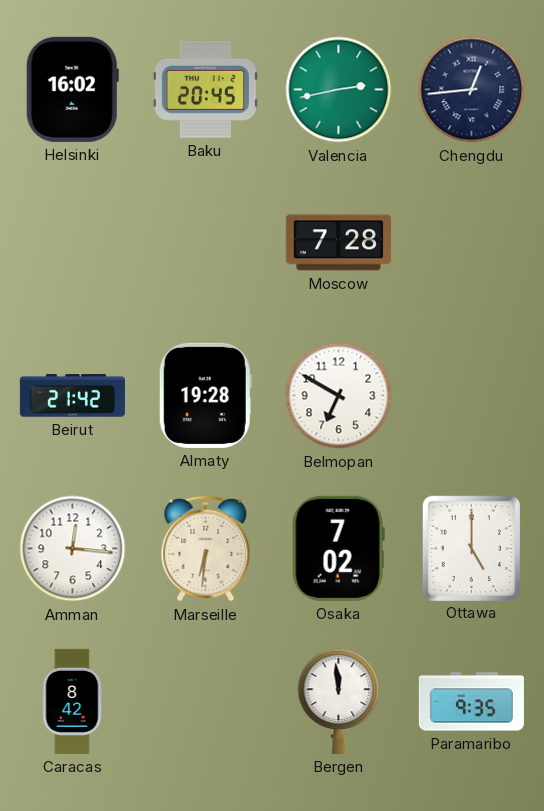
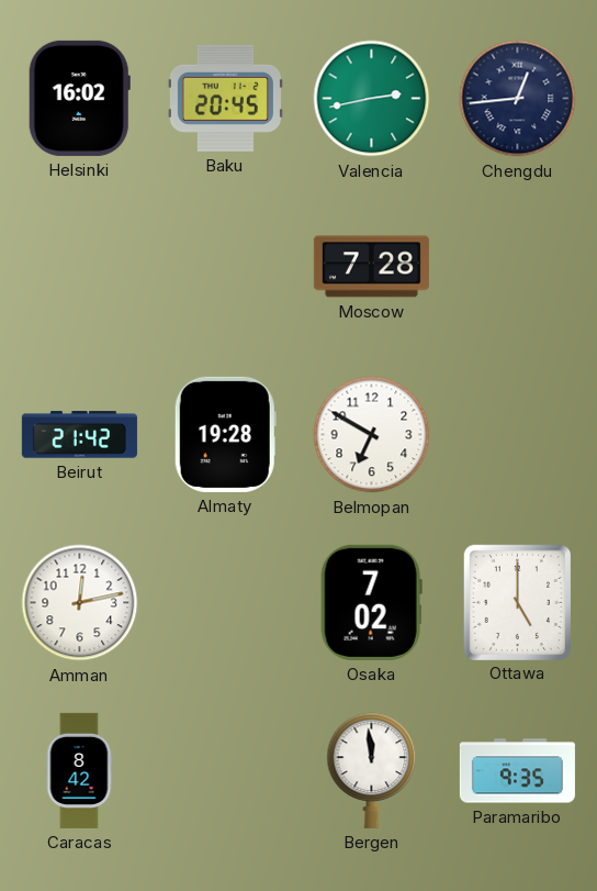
Amman: 12:16 -> 12:13
Marseille: 6:31 -> none
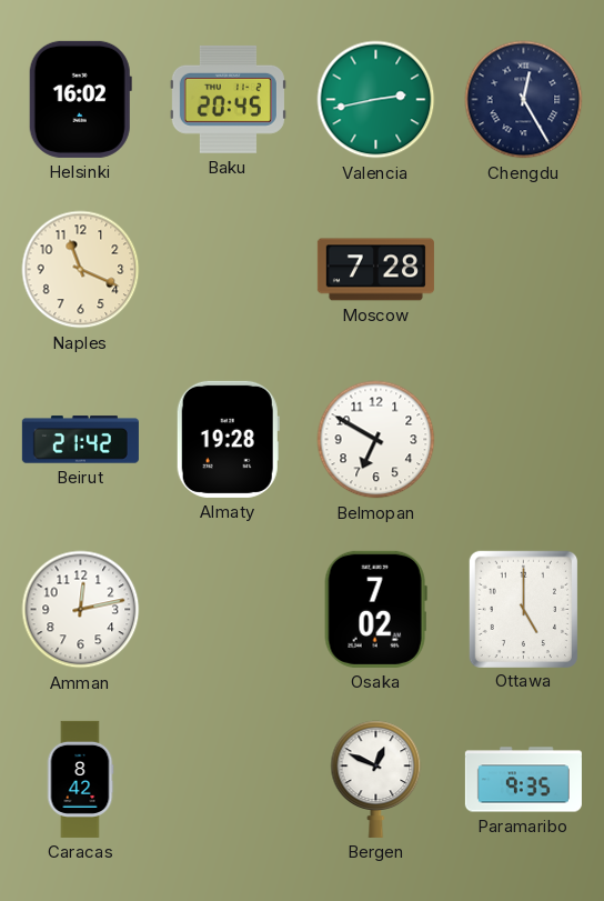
Chengdu: 12:44 -> 12:25
Naples: none -> 11:19
Bergen: 11:59 -> 12:49
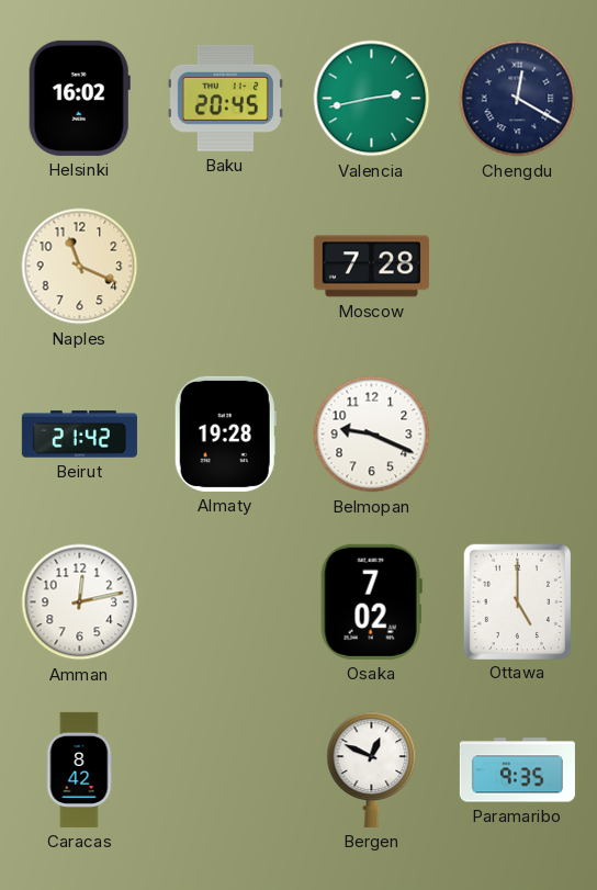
Chengdu: 12:25 -> 12:20
Belmopan: 6:50 -> 9:19
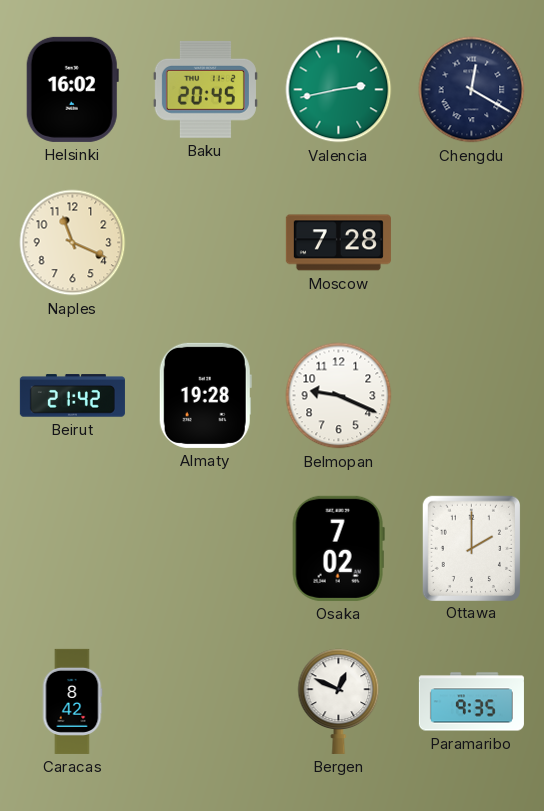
Amman: 12:13 -> none
Ottawa: 5:00 -> 2:00
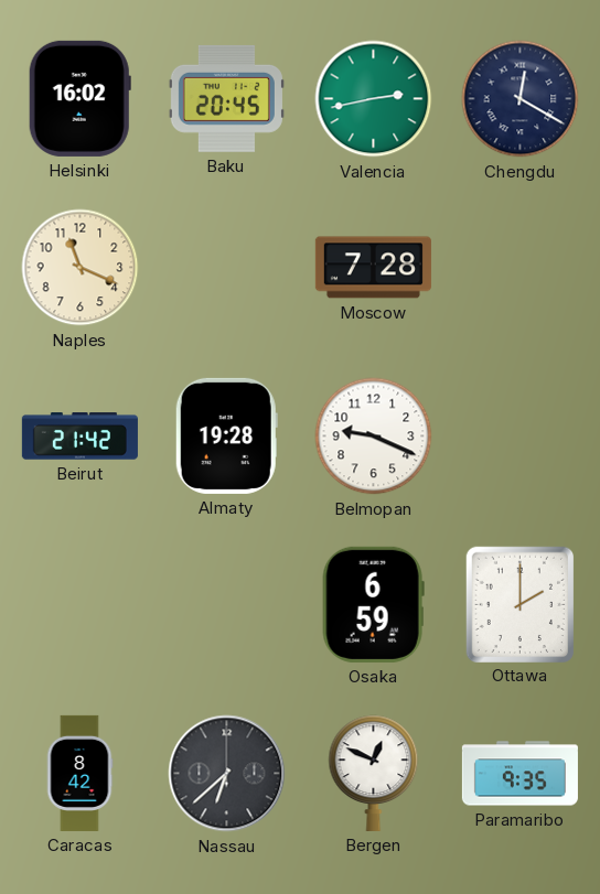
Osaka: 7:02 -> 6:59
Nassau: none -> 6:38
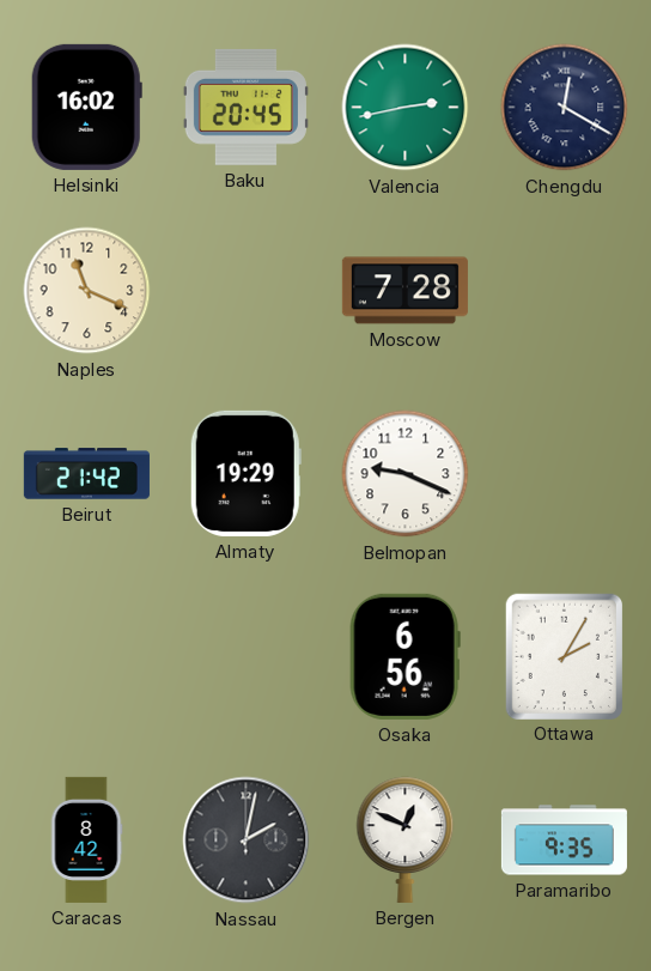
Almaty: 19:28 -> 19:29
Osaka: 6:59 -> 6:56
Ottawa: 2:00 -> 2:05
Nassau: 6:38 -> 2:02
